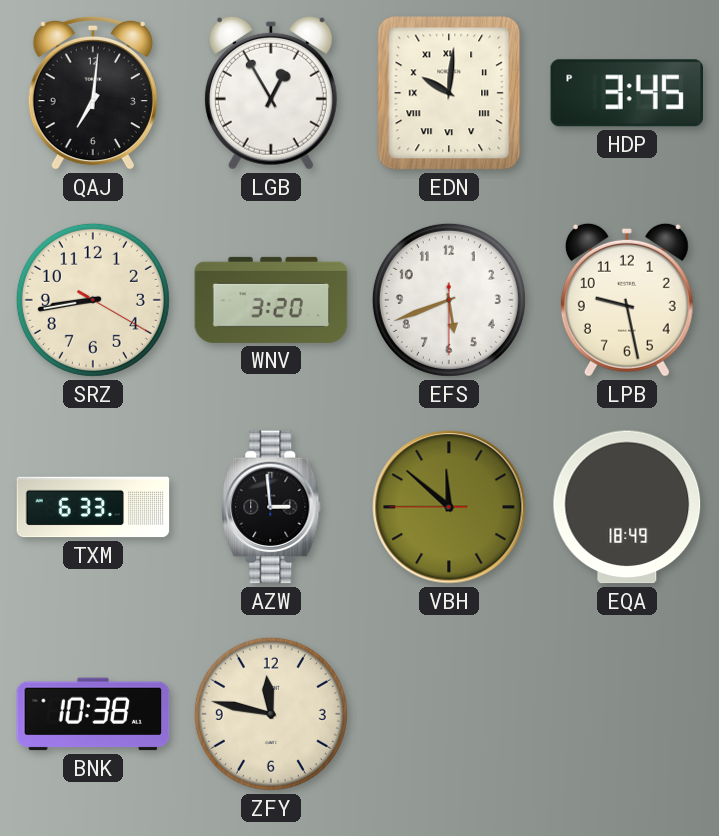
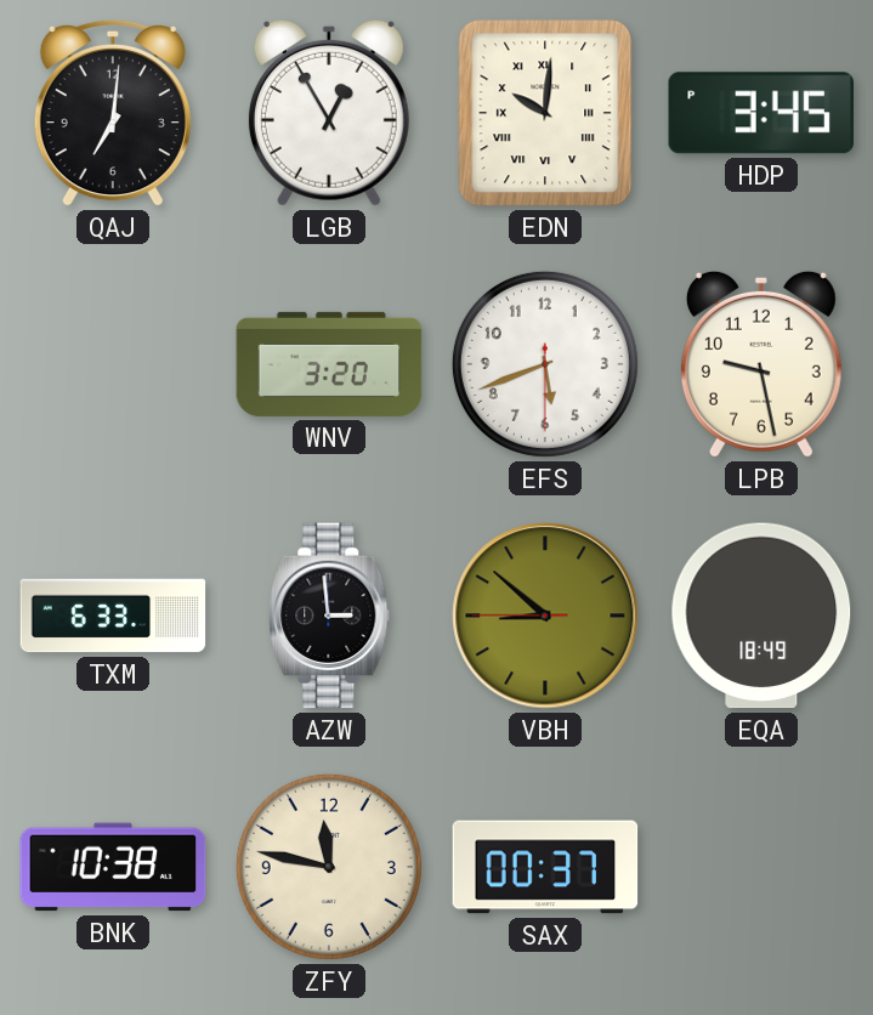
SRZ: 8:43 -> none
VBH: 11:51 -> 8:51
SAX: none -> 00:37
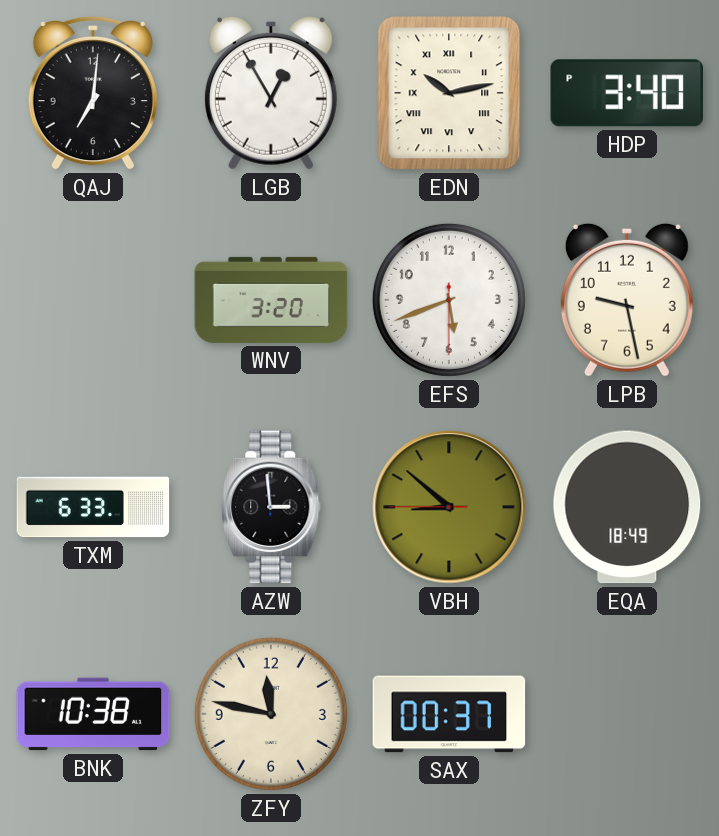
EDN: 10:01 -> 10:13
HDP: 3:45 -> 3:40
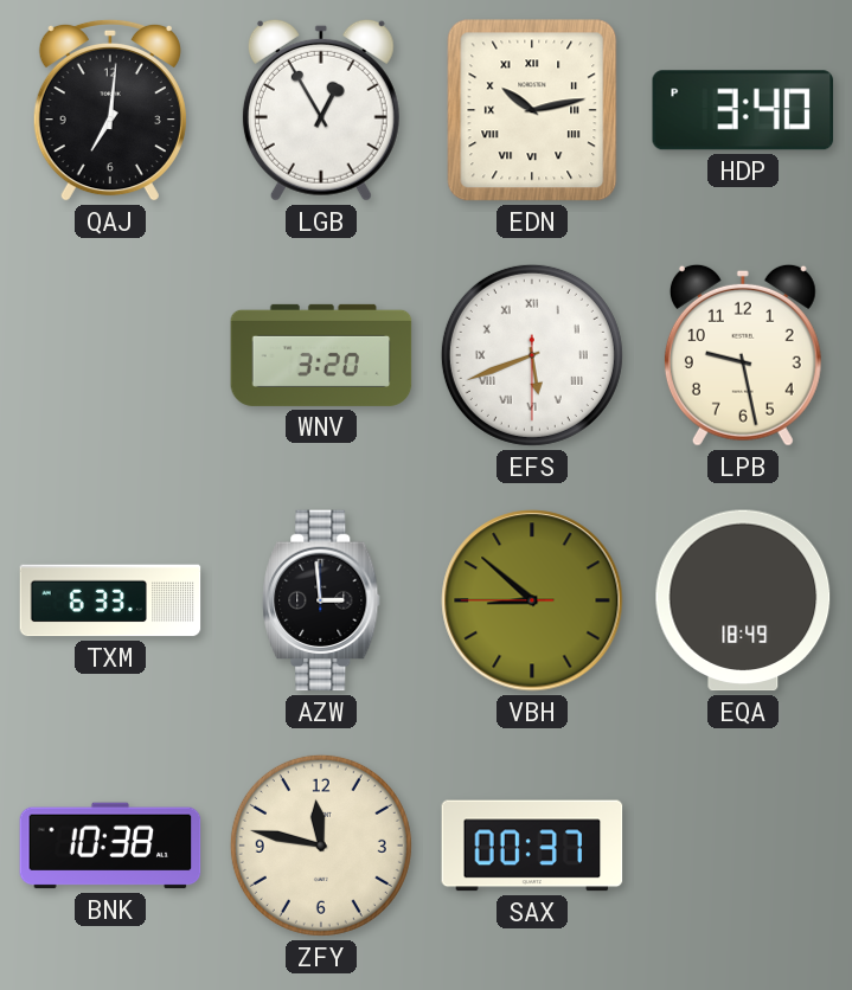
EFS numerals: Arabic -> Roman
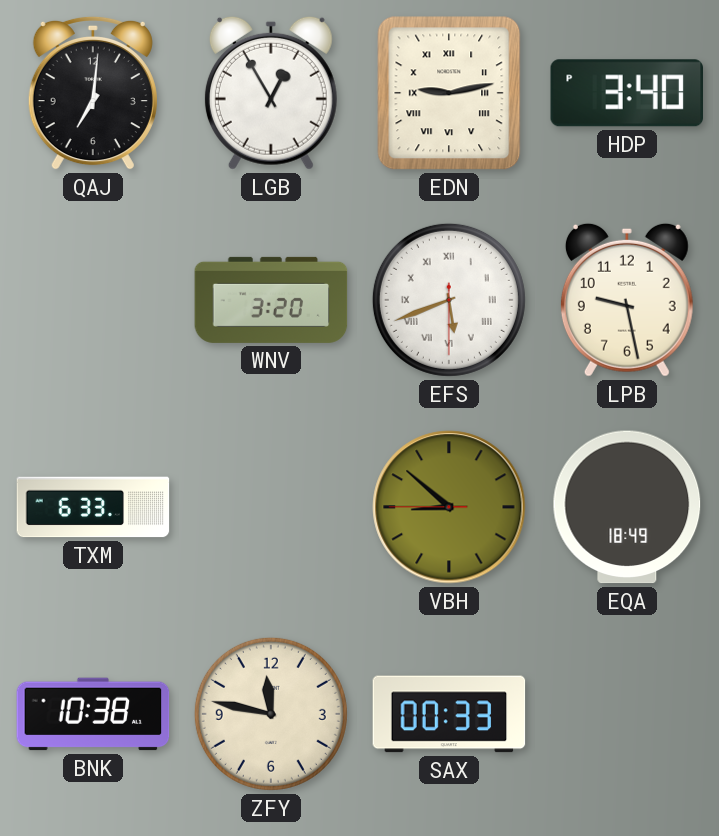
EDN: 10:13 -> 9:13
AZW: 2:59 -> none
SAX: 00:37 -> 00:33
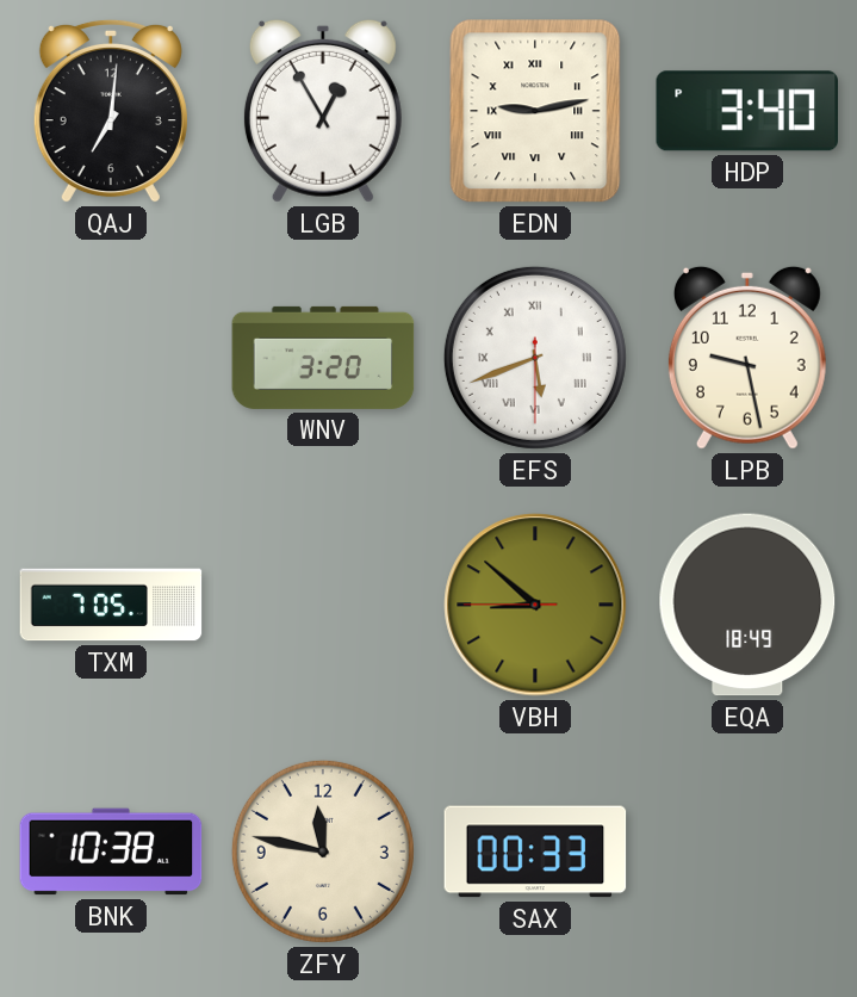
TXM: 6:33 -> 7:05
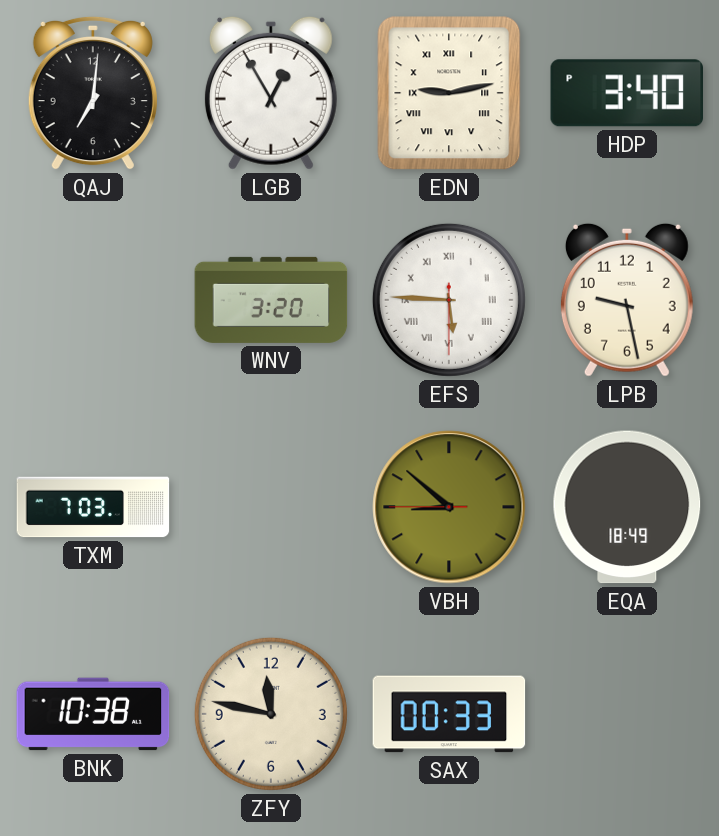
EFS: 5:41 -> 5:45
TXM: 7:05 -> 7:03
